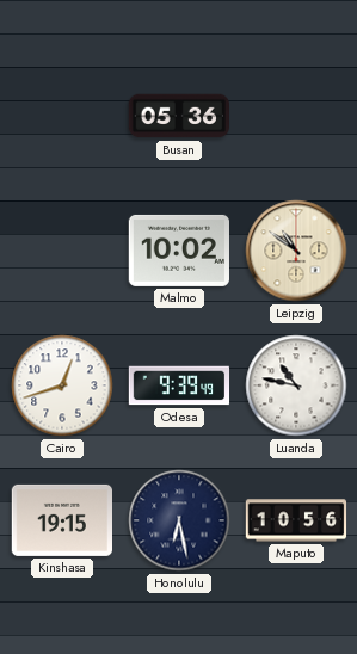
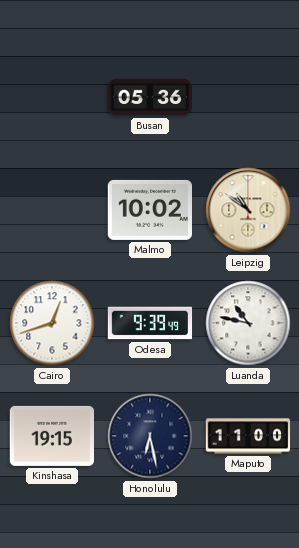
Maputo: 10:56 -> 11:00
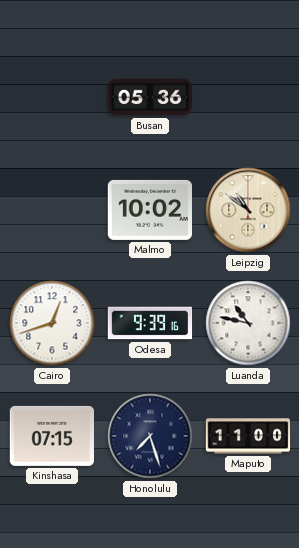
Odesa: 9:39:49 -> 9:39:16
Kinshasa: 19:15 -> 07:15
Honolulu: 6:28 -> 7:27
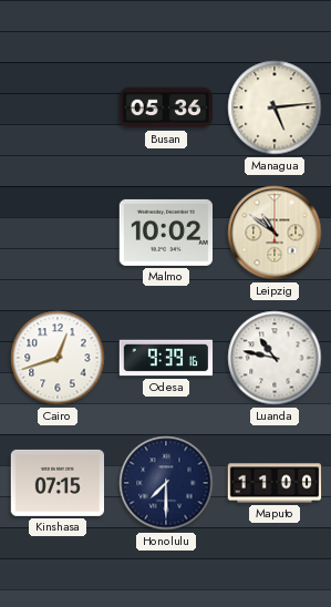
Managua: none -> 5:14
Honolulu: 7:27 -> 7:30
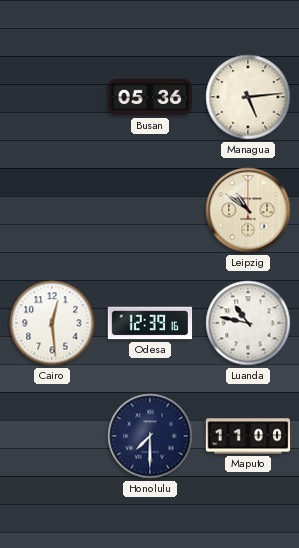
Malmo: 10:02 -> none
Cairo: 12:42 -> 12:29
Odesa: 9:39 -> 12:39
Kinshasa: 07:15 -> none
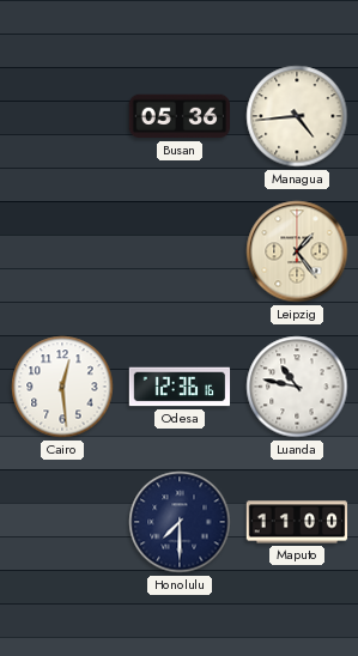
Managua: 5:14 -> 4:44
Leipzig: 10:51 -> 1:24
Odesa: 12:39 -> 12:36
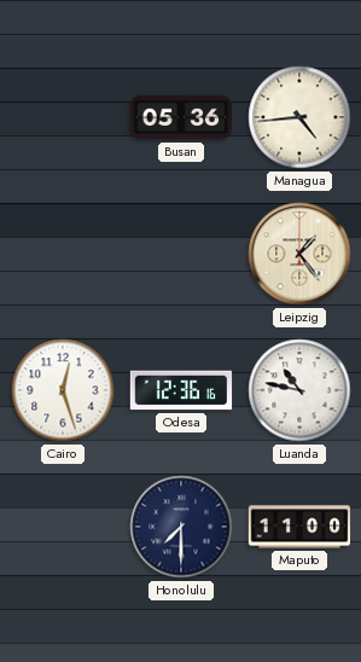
Cairo: 12:29 -> 12:27
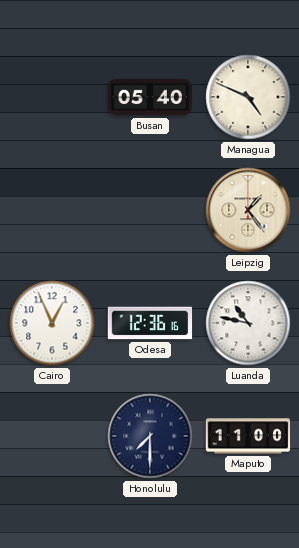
Busan: 05:36 -> 05:40
Managua: 4:44 -> 4:49
Cairo: 12:27 -> 12:56
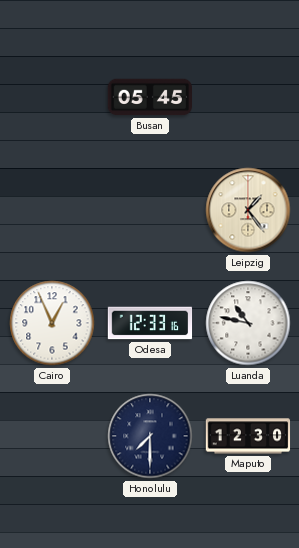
Busan: 05:40 -> 05:45
Managua: 4:49 -> none
Odesa: 12:36 -> 12:33
Maputo: 11:00 -> 12:30
